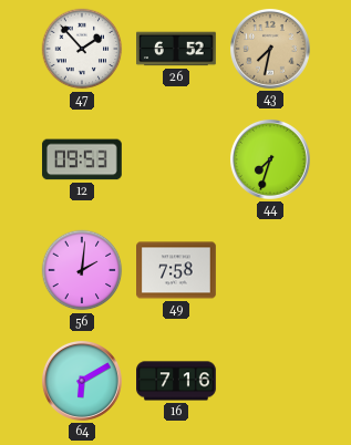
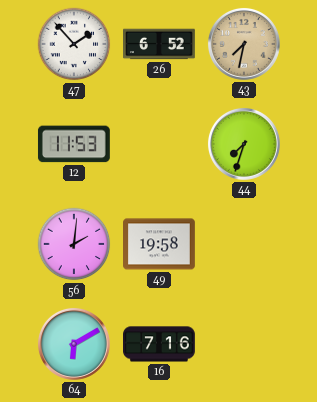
12: 09:53 -> 11:53
49: 7:58 -> 19:58
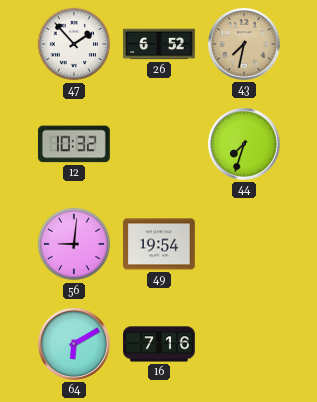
12: 11:53 -> 10:32
56: 2:01 -> 9:01
49: 19:58 -> 19:54
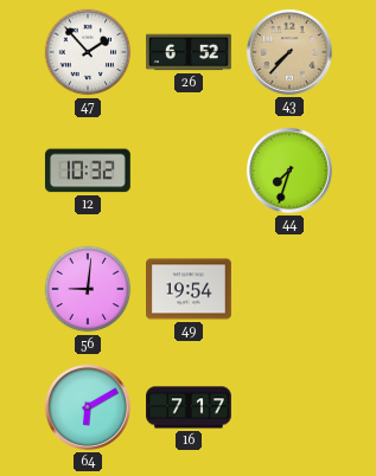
43: 7:32 -> 7:37
16: 7:16 -> 7:17
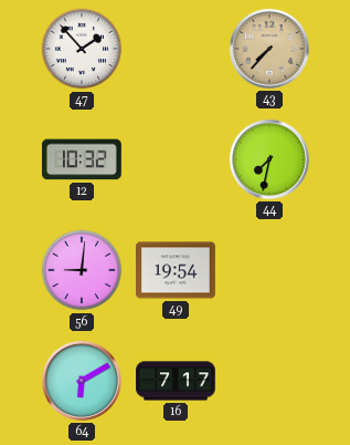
26: 6:52 -> none
44: 7:33 -> 7:32
